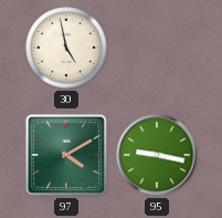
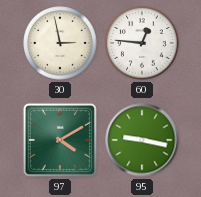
30: 4:58 -> 2:58
60: none -> 12:46
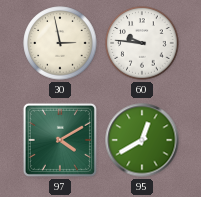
60: 12:46 -> 9:46
95: 9:17 -> 12:40
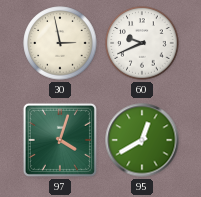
60: 9:46 -> 9:41
97: 4:10 -> 4:03
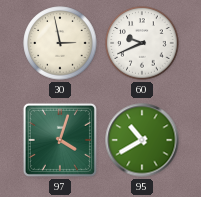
95: 12:40 -> 10:40
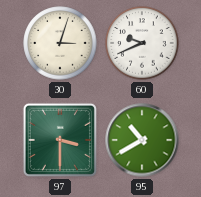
30: 2:58 -> 3:03
97: 4:03 -> 3:30
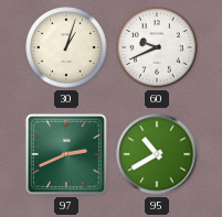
30: 3:03 -> 1:03
97: 3:30 -> 2:41
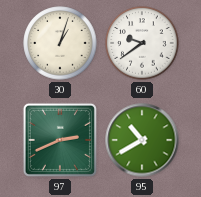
60: 9:41 -> 9:39
